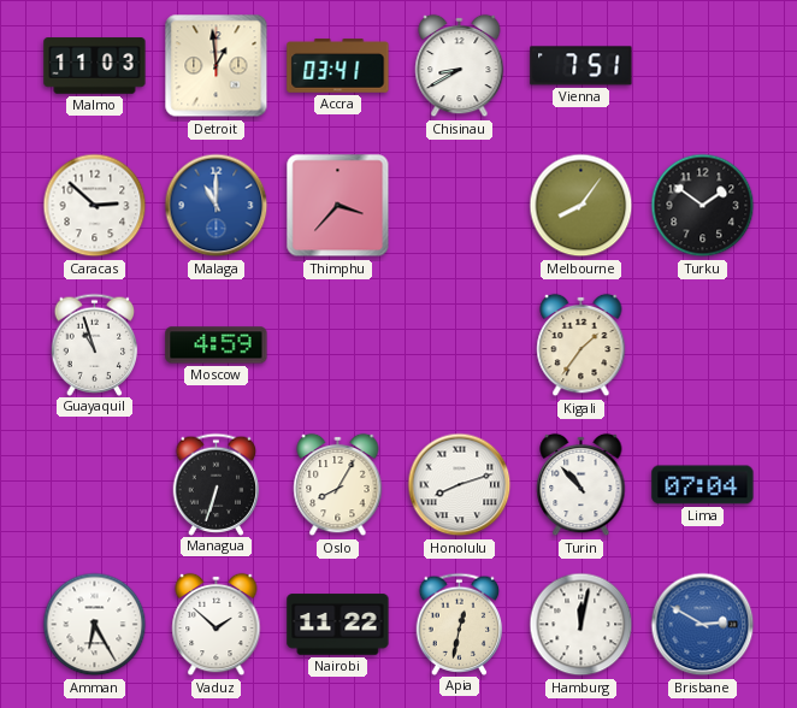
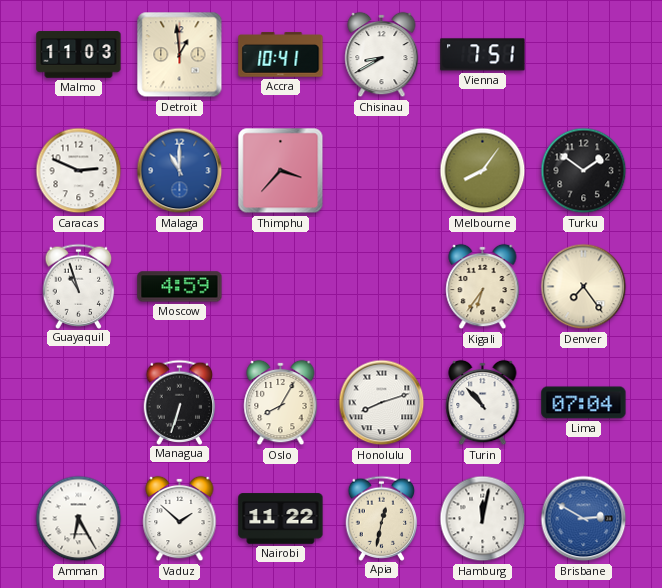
Accra: 03:41 -> 10:41
Caracas: 2:52 -> 2:49
Kigali: 1:36 -> 6:36
Denver: none -> 7:24
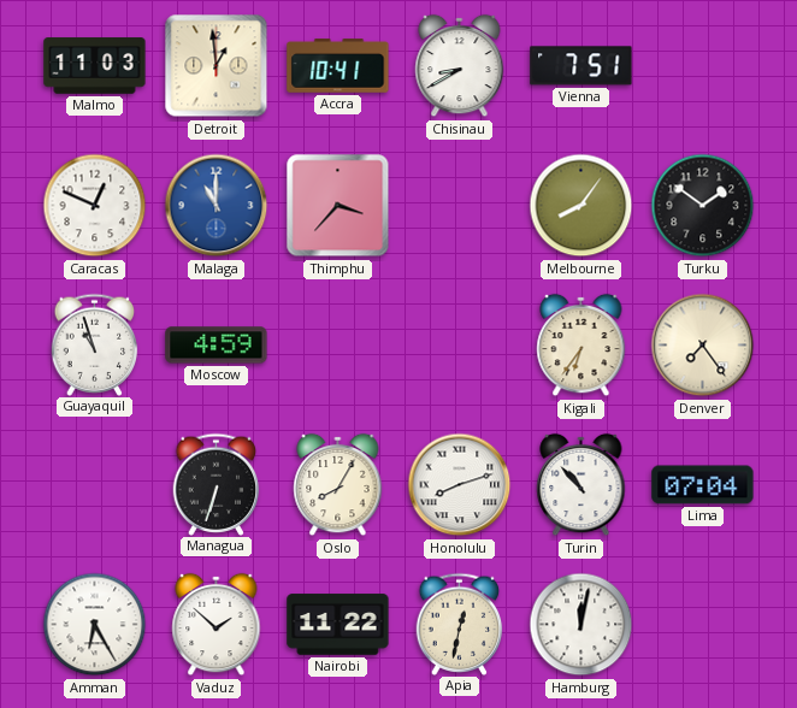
Caracas: 2:49 -> 12:49
Brisbane: 2:50 -> none
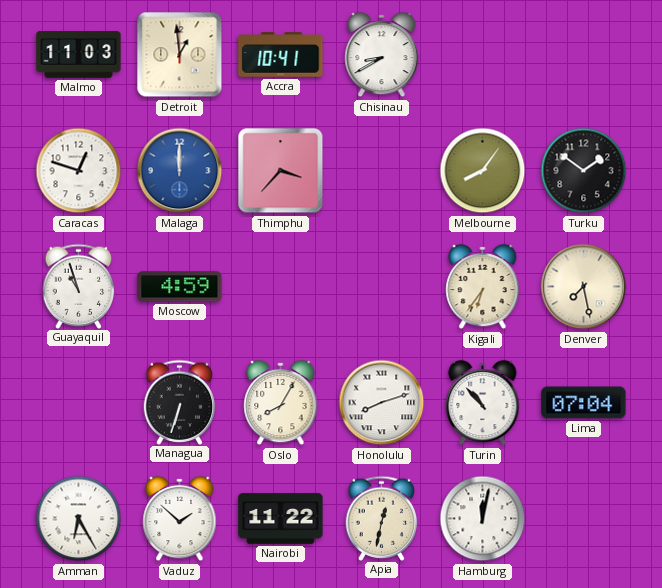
Vienna: 7:51 -> none
Caracas: 12:49 -> 12:48
Malaga: 11:00 -> 12:00
Denver: 7:24 -> 7:28
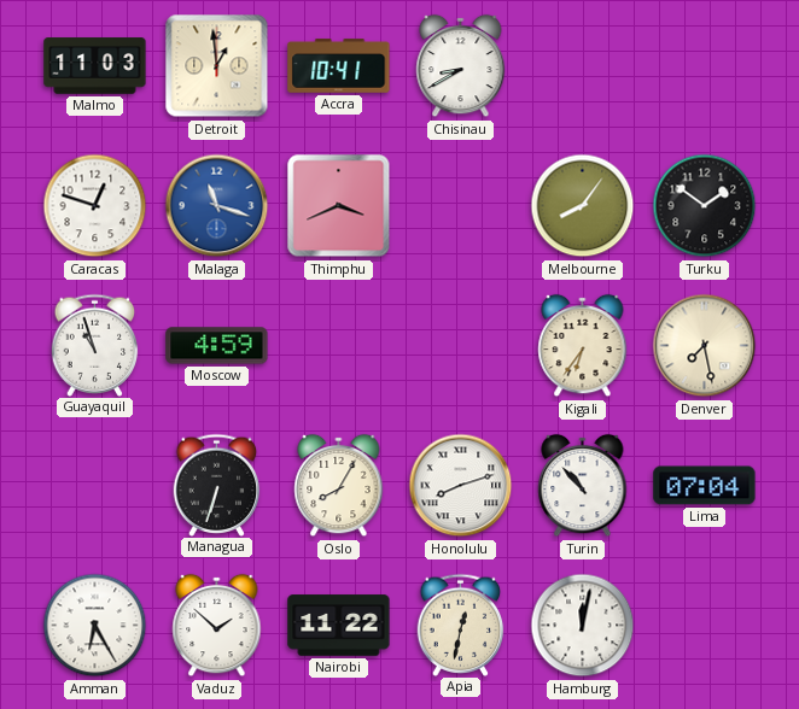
Malaga: 12:00 -> 11:18
Thimphu: 3:37 -> 3:41
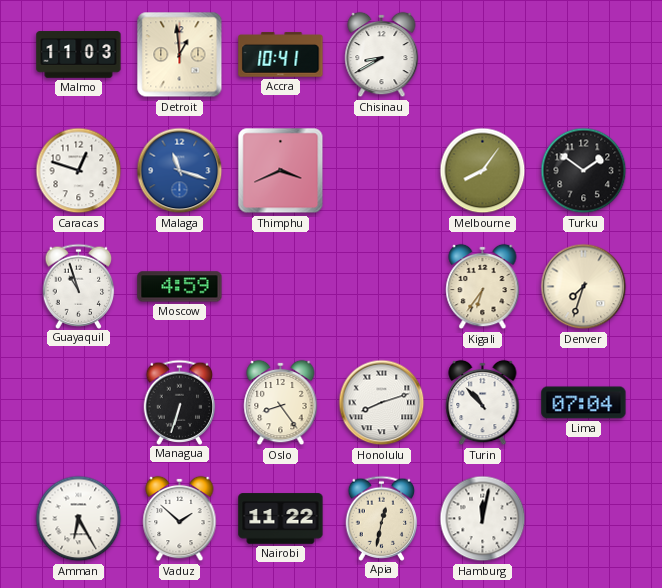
Denver: 7:28 -> 7:33
Oslo: 8:05 -> 8:24
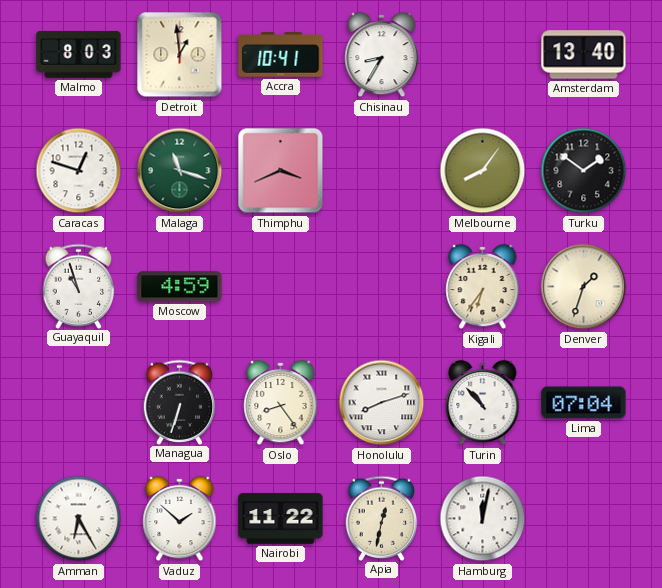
Malmo: 11:03 -> 8:03
Chisinau: 8:40 -> 8:35
Amsterdam: none -> 13:40
Malaga dial: blue -> green
Denver: 7:33 -> 1:33
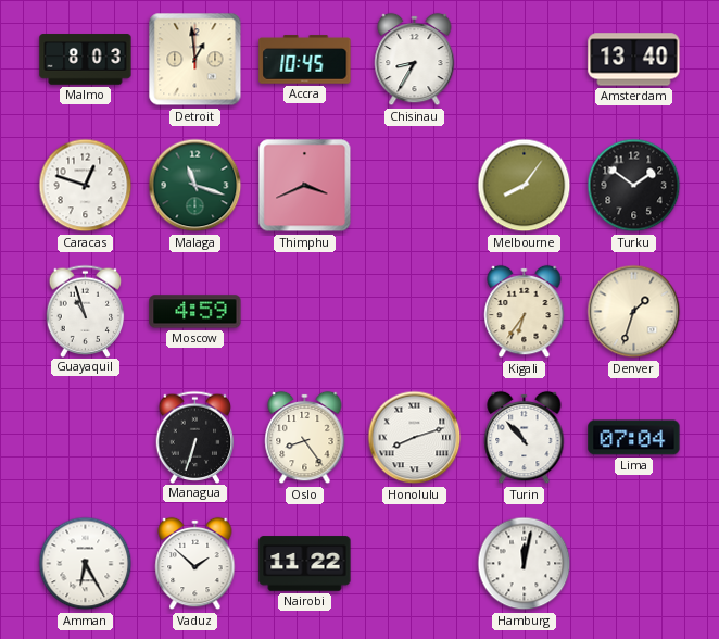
Accra: 10:41 -> 10:45
Apia: 12:32 -> none
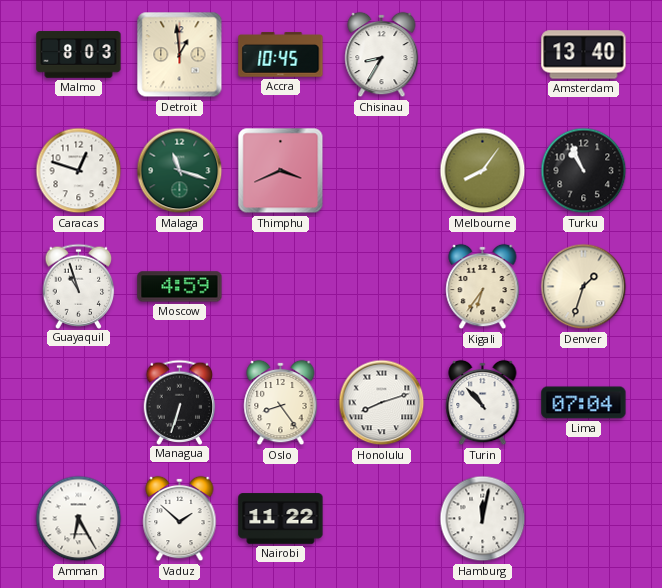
Turku: 1:51 -> 10:56
